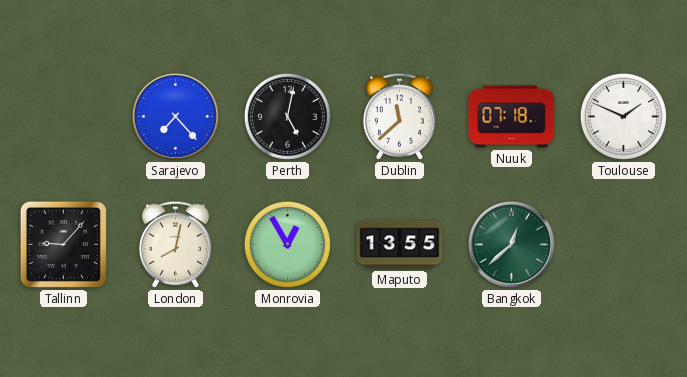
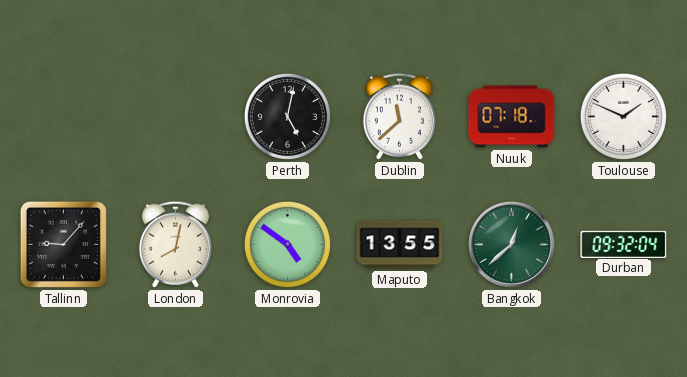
Sarajevo: 7:23 -> none
Monrovia: 12:55 -> 4:51
Durban: none -> 09:32
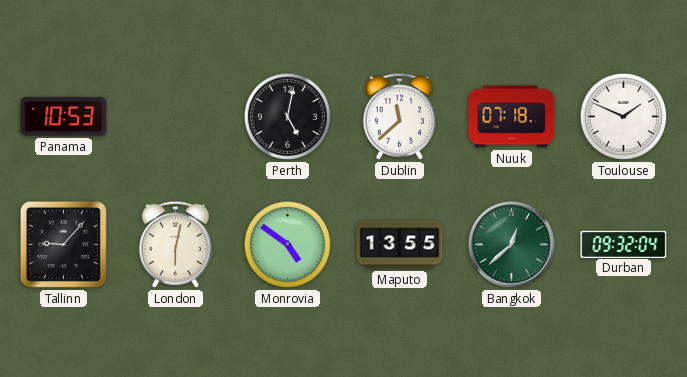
Panama: none -> 10:53
London: 8:02 -> 6:02
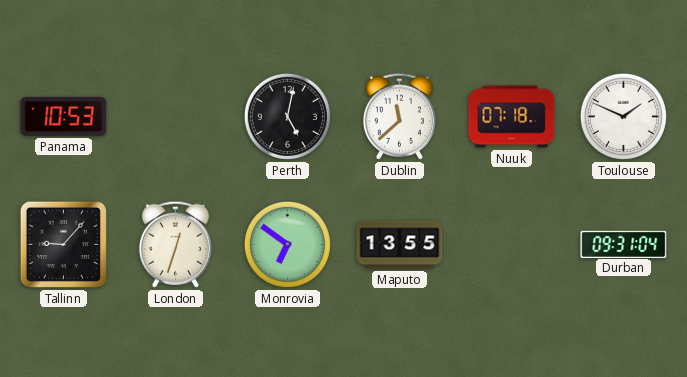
London: 6:02 -> 12:33
Monrovia: 4:51 -> 6:51
Bangkok: 12:38 -> none
Durban: 09:32 -> 09:31
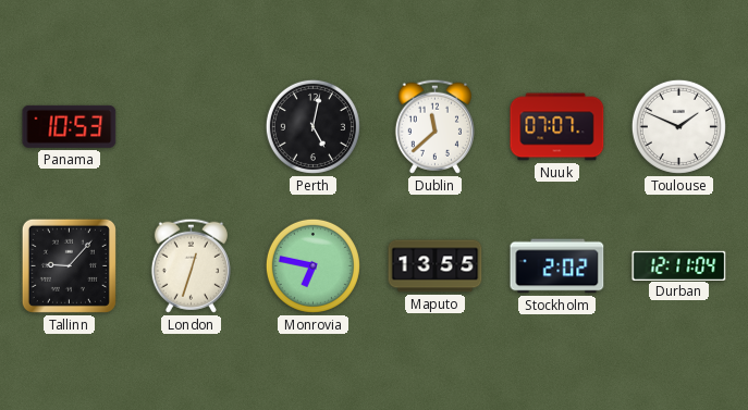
Nuuk: 07:18 -> 07:07
Monrovia: 6:51 -> 6:47
Stockholm: none -> 2:02
Durban: 09:31 -> 12:11
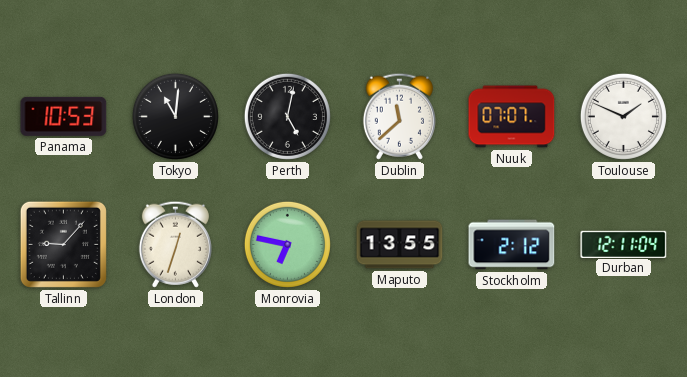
Tokyo: none -> 11:01
Stockholm: 2:02 -> 2:12
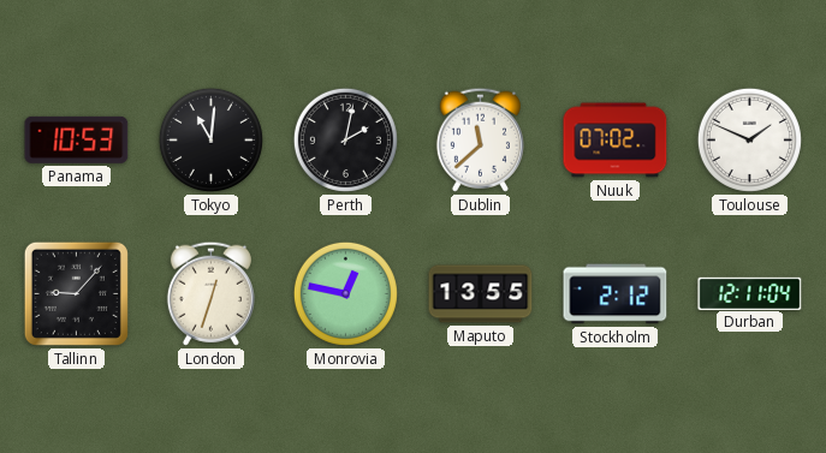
Perth: 5:02 -> 2:02
Nuuk: 07:07 -> 07:02
Monrovia: 6:47 -> 12:47
